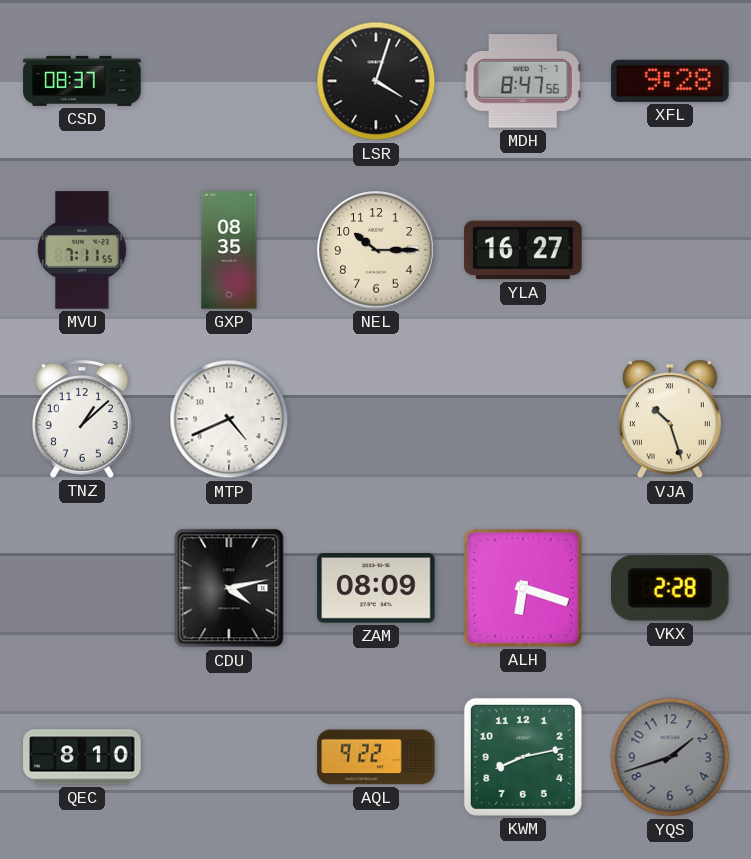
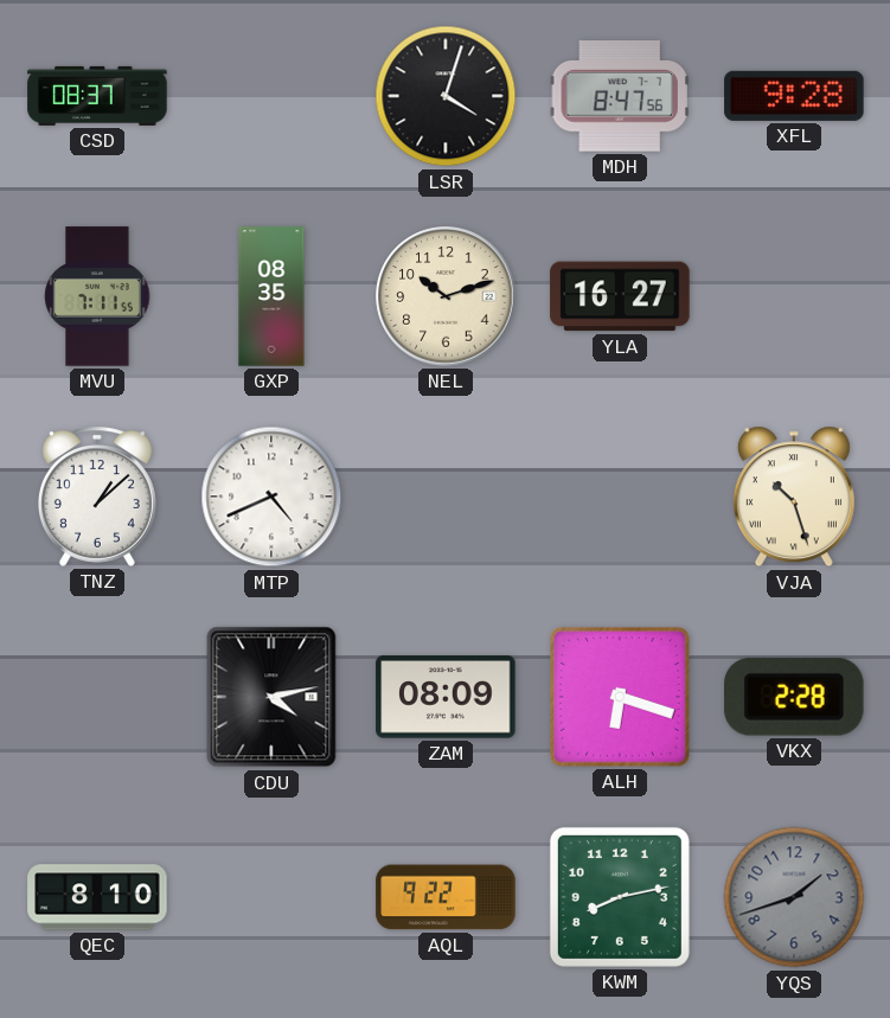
NEL: 10:15 -> 10:12
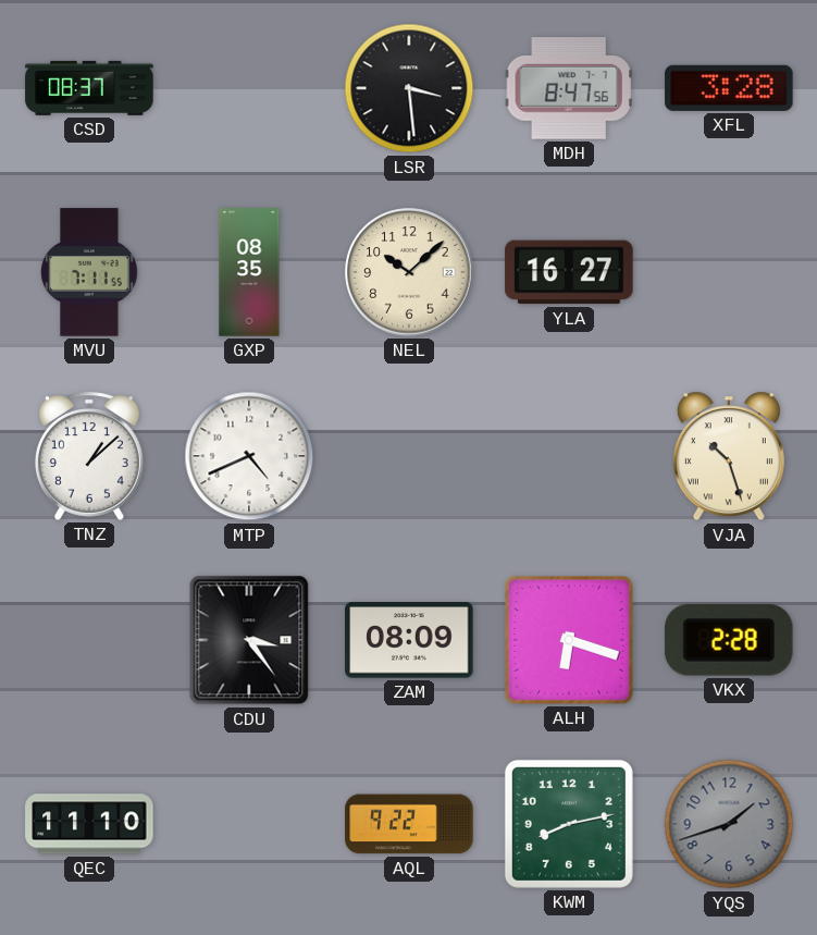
LSR: 4:03 -> 3:29
XFL: 9:28 -> 3:28
NEL: 10:12 -> 10:08
CDU: 4:13 -> 3:24
QEC: 8:10 -> 11:10
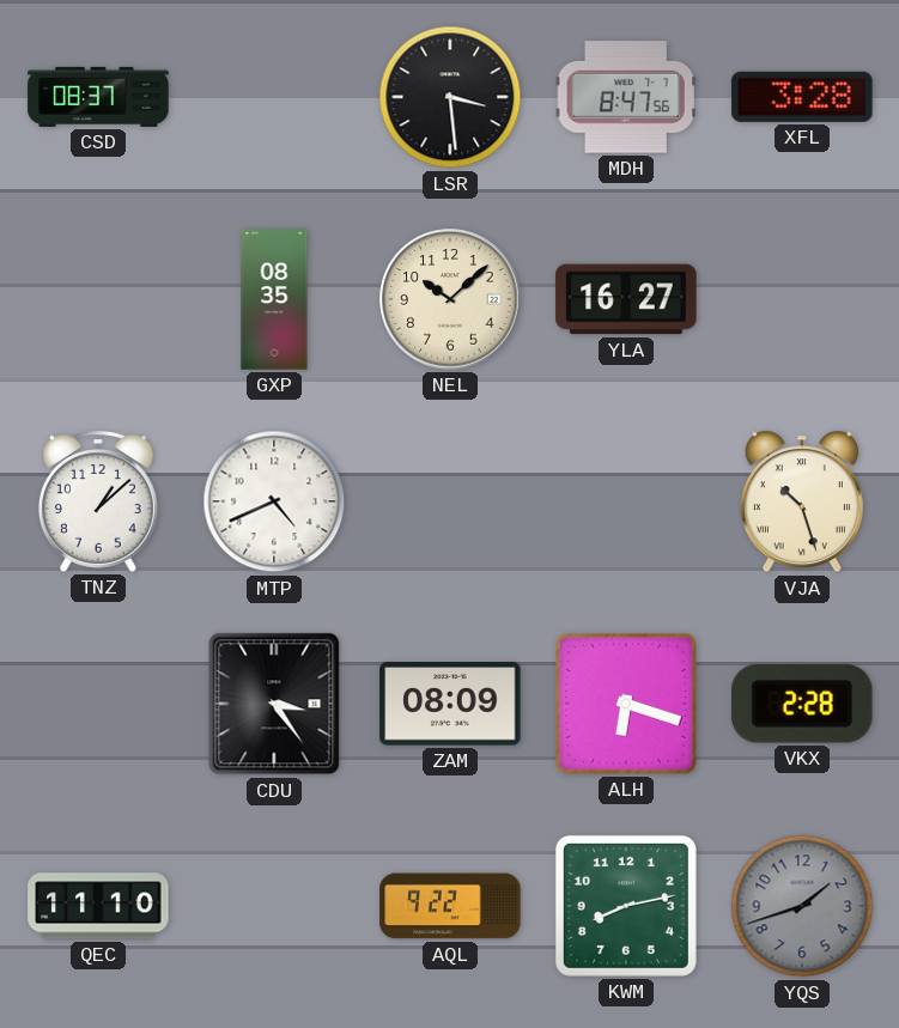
MVU: 7:11 -> none
